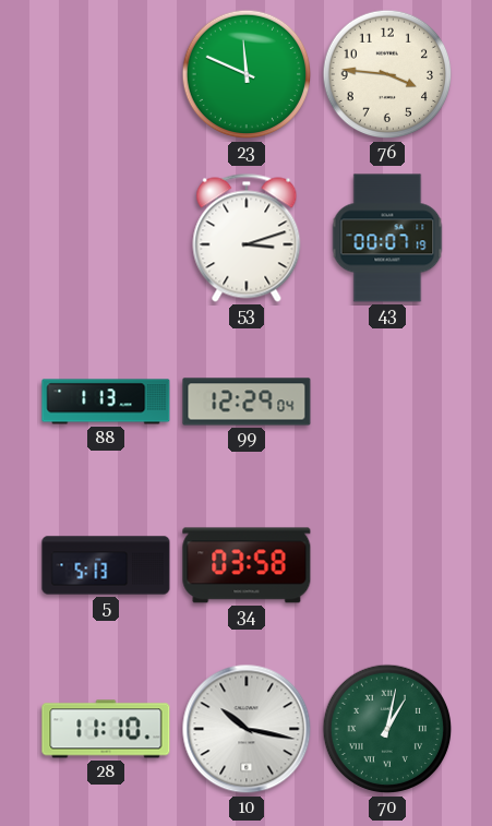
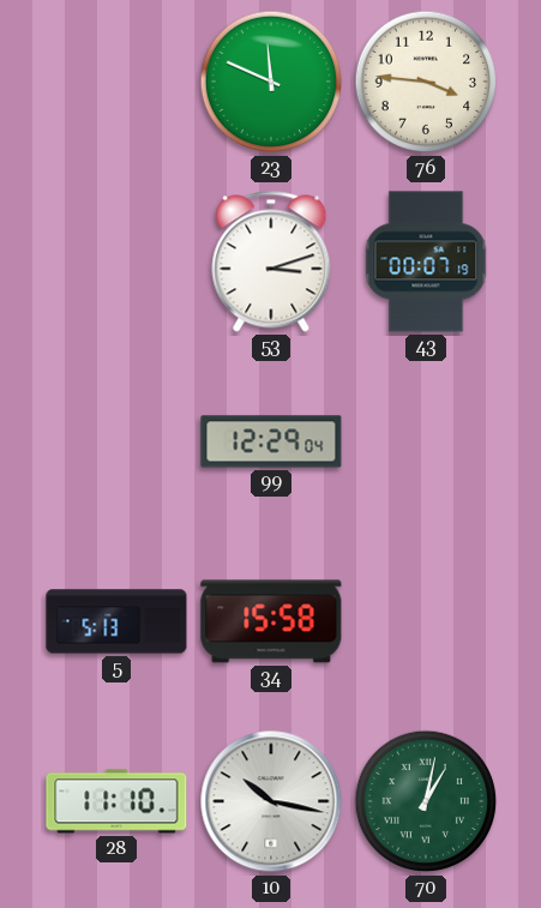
88: 1:13 -> none
34: 03:58 -> 15:58
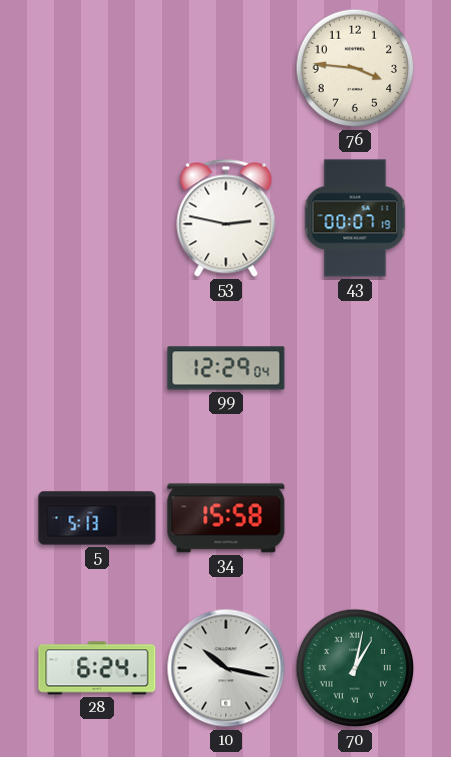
23: 11:49 -> none
53: 3:12 -> 2:47
28: 11:10 -> 6:24
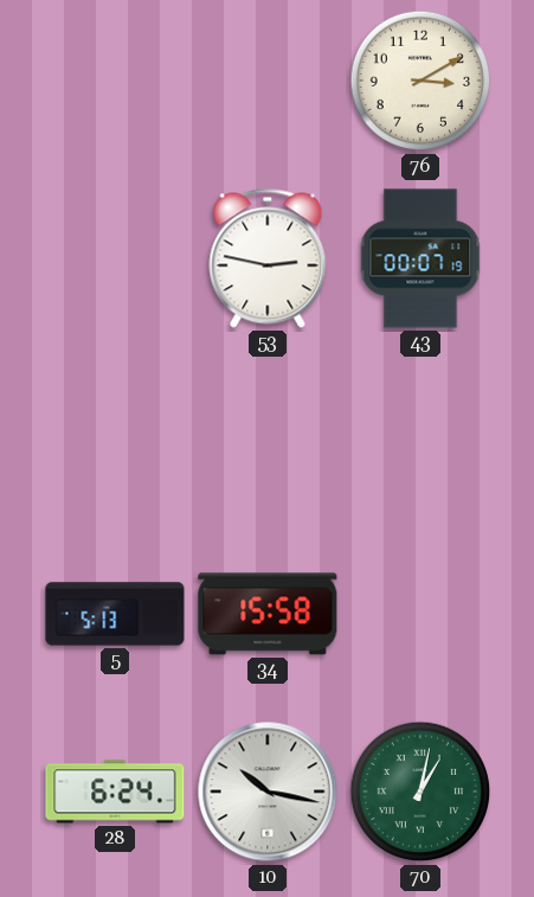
76: 3:46 -> 3:10
99: 12:29 -> none
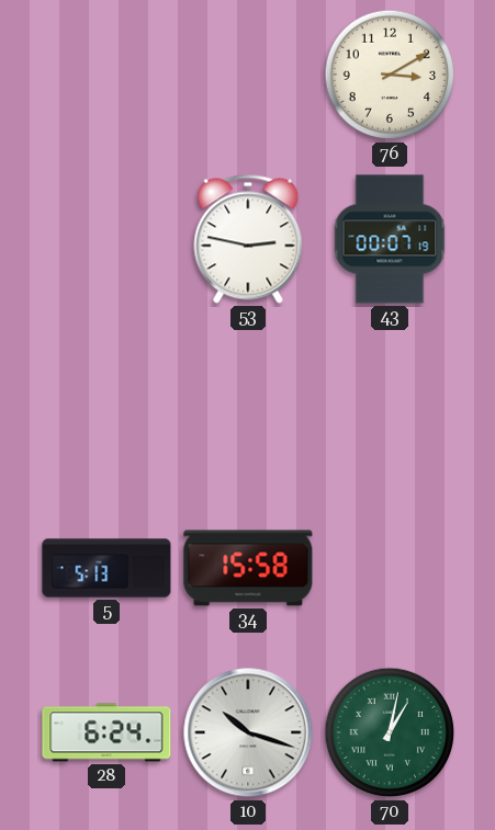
10: 10:17 -> 10:18
